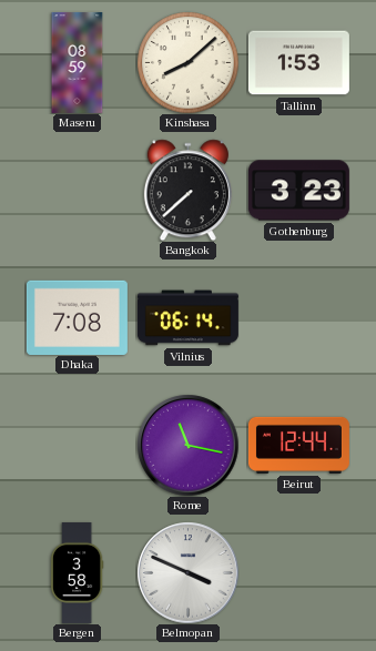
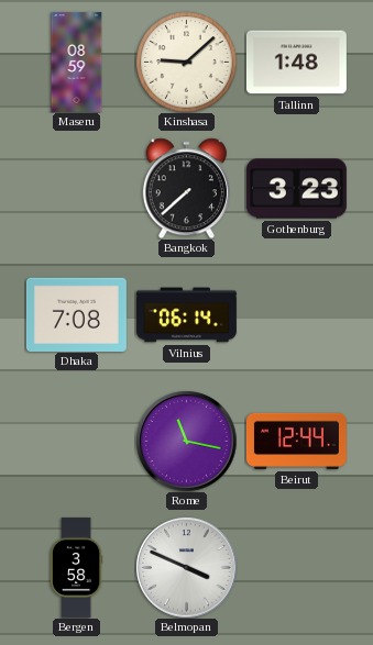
Kinshasa: 8:08 -> 9:08
Tallinn: 1:53 -> 1:48
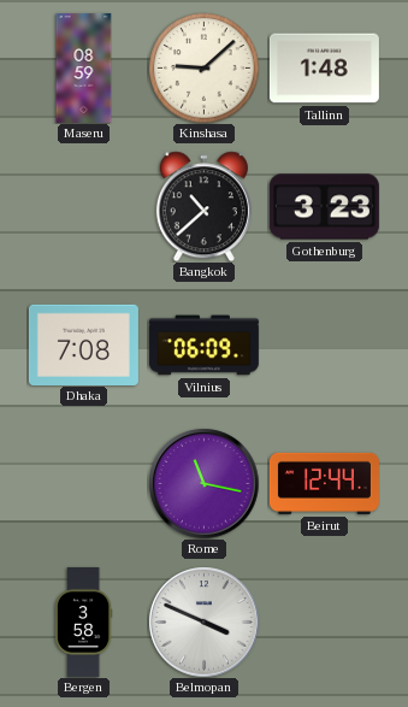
Bangkok: 7:38 -> 10:38
Vilnius: 06:14 -> 06:09
